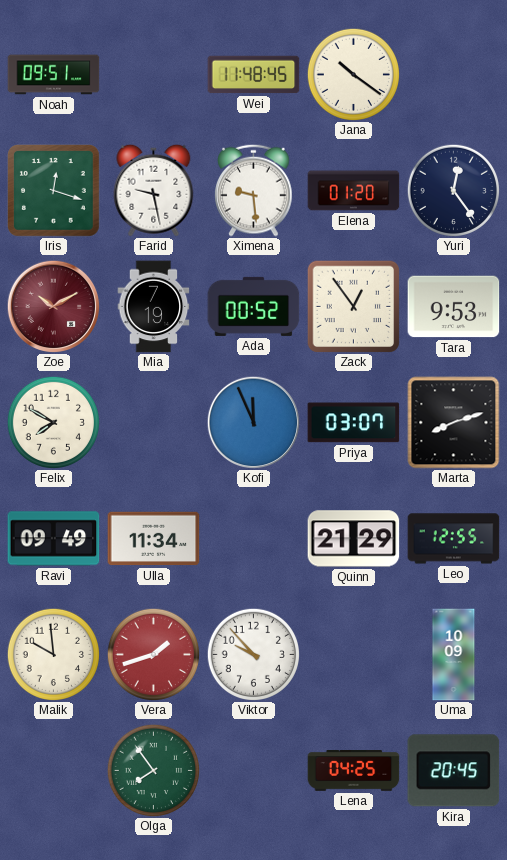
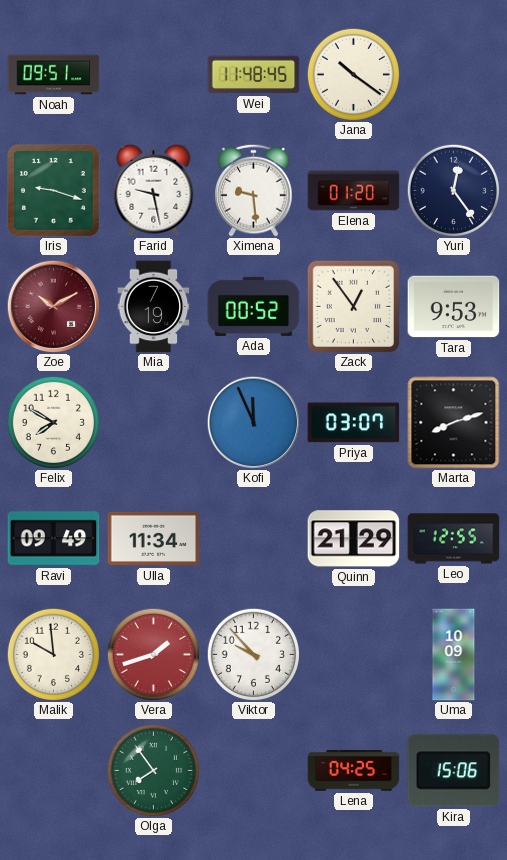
Iris: 12:18 -> 9:18
Kira: 20:45 -> 15:06
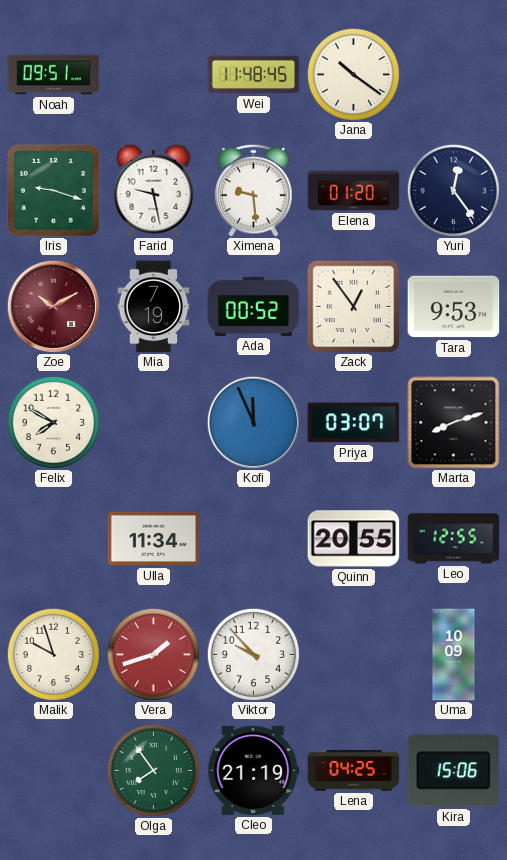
Ravi: 09:49 -> none
Quinn: 21:29 -> 20:55
Malik: 9:59 -> 9:57
Cleo: none -> 21:19
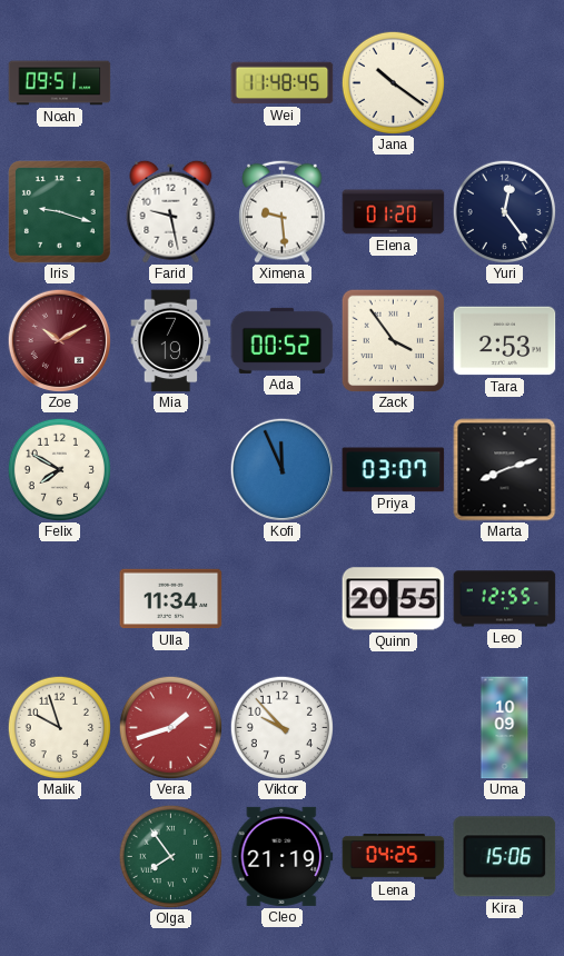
Zack: 12:54 -> 3:54
Tara: 9:53 -> 2:53
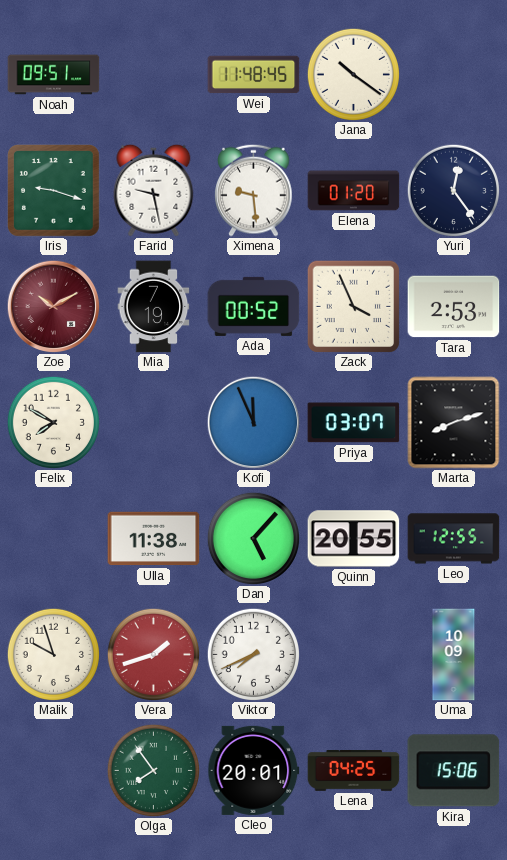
Zack: 3:54 -> 3:56
Ulla: 11:34 -> 11:38
Dan: none -> 5:07
Viktor: 9:53 -> 7:41
Cleo: 21:19 -> 20:01
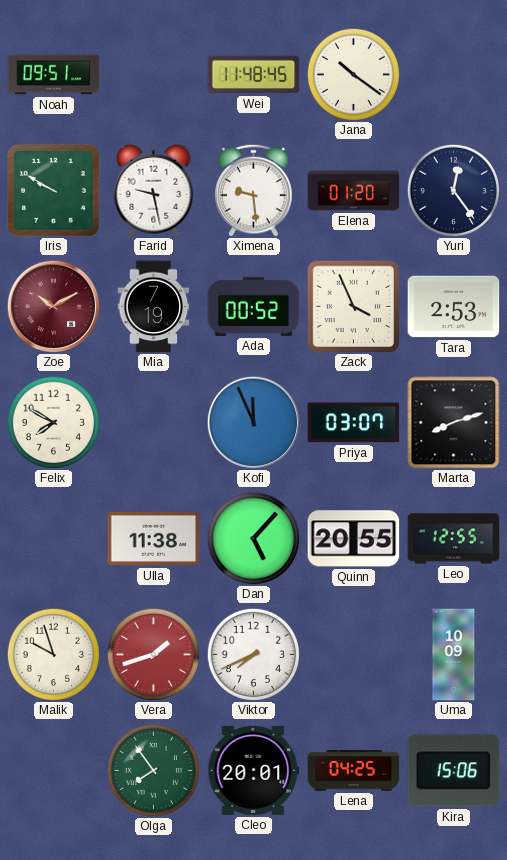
Iris: 9:18 -> 9:50
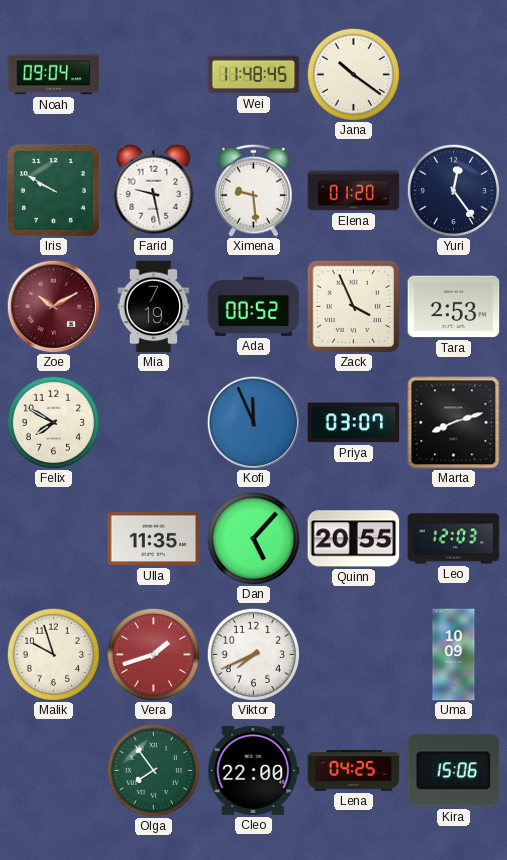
Noah: 09:51 -> 09:04
Ulla: 11:38 -> 11:35
Leo: 12:55 -> 12:03
Cleo: 20:01 -> 22:00
